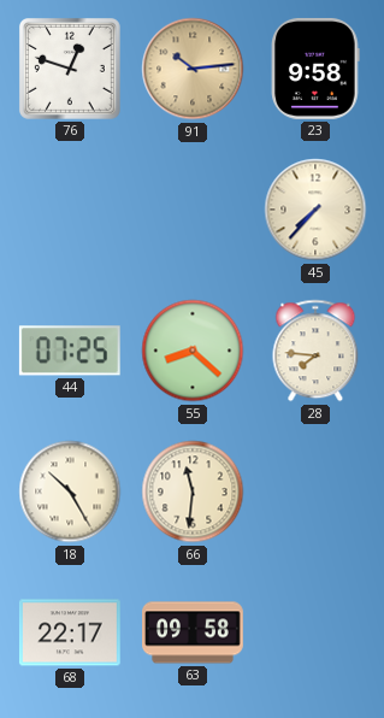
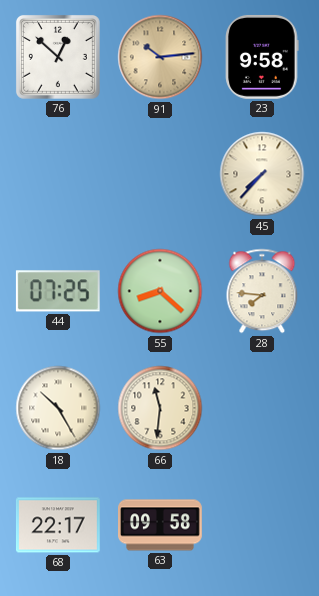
76: 12:48 -> 12:52
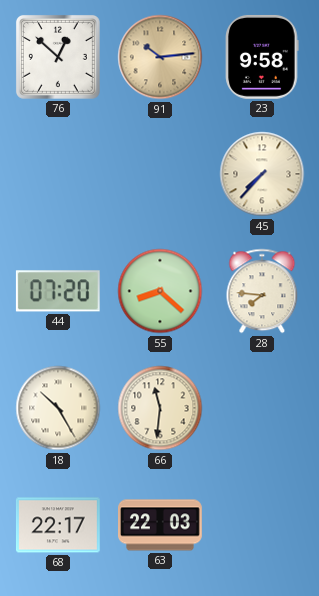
44: 07:25 -> 07:20
63: 09:58 -> 22:03
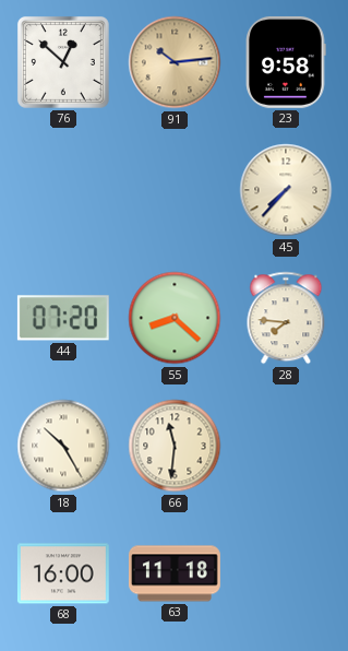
68: 22:17 -> 16:00
63: 22:03 -> 11:18
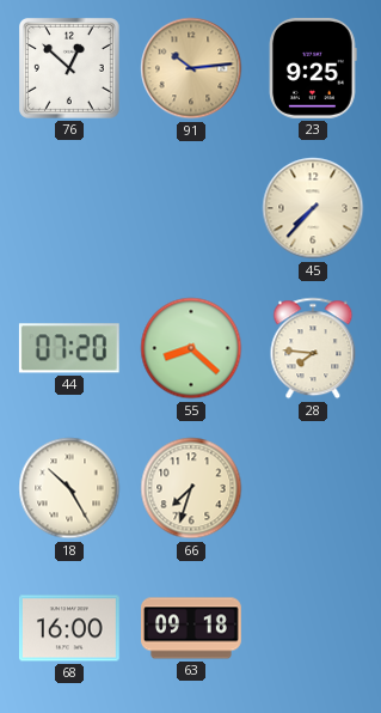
23: 9:58 -> 9:25
66: 11:31 -> 7:33
63: 11:18 -> 09:18
